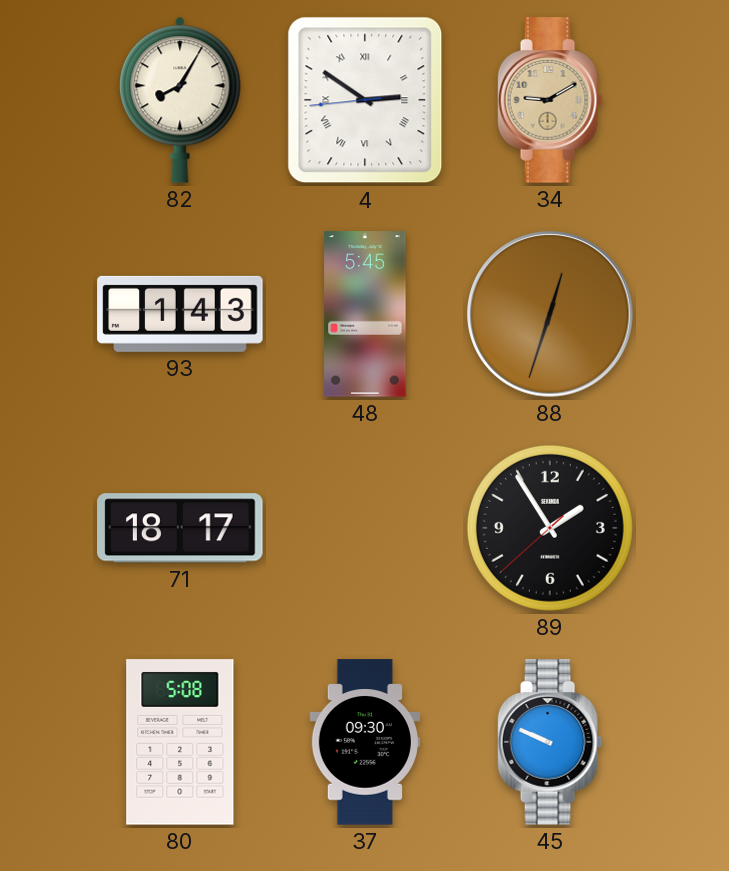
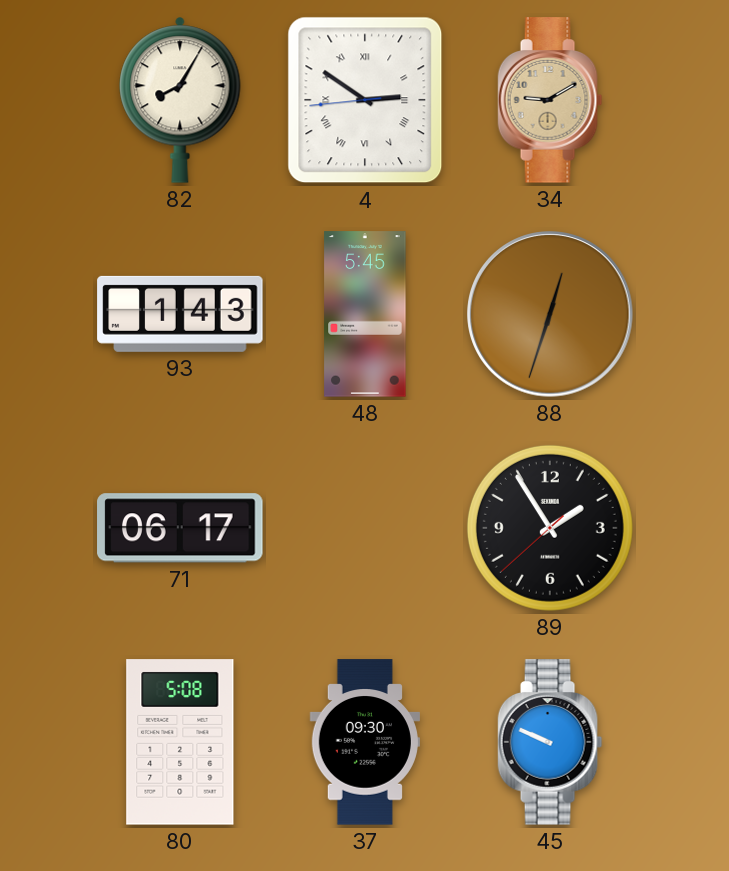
71: 18:17 -> 06:17
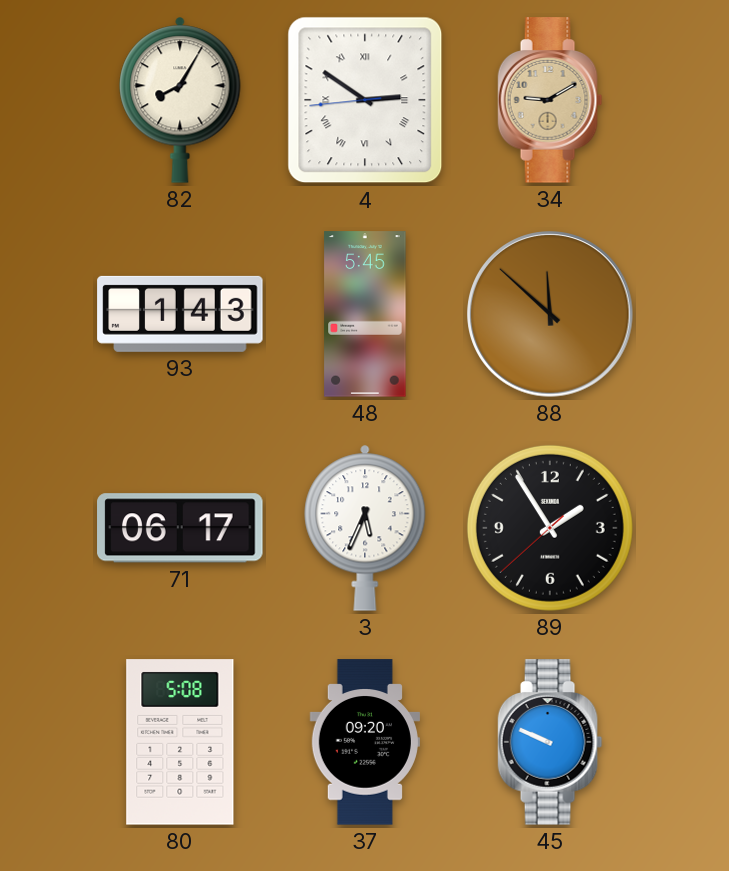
88: 12:33 -> 11:52
3: none -> 5:34
37: 09:30 -> 09:20
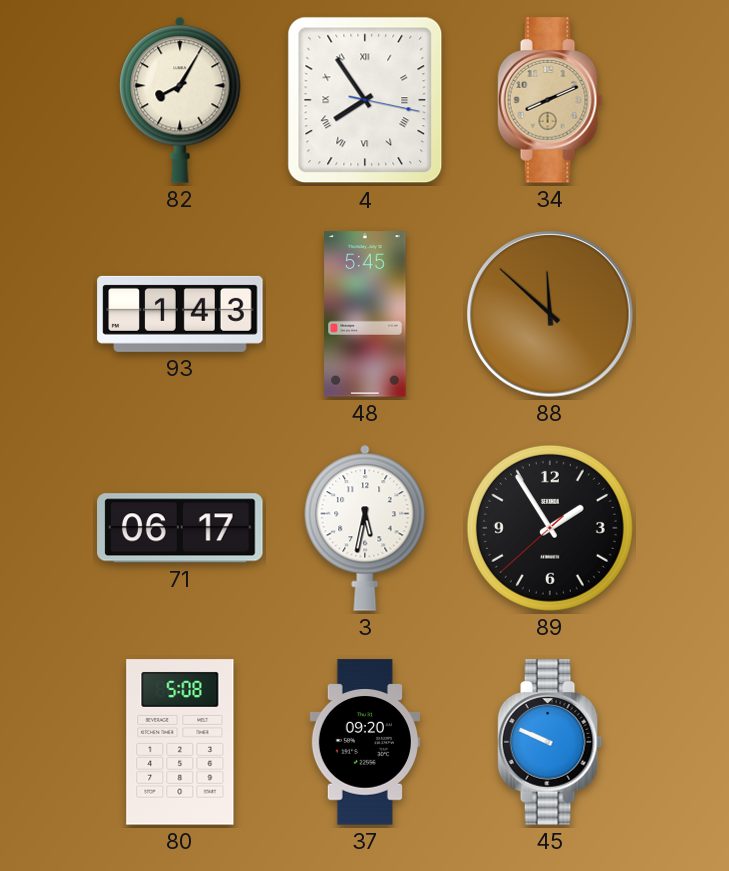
4: 2:50 -> 7:54
34: 9:10 -> 8:11
3: 5:34 -> 5:32
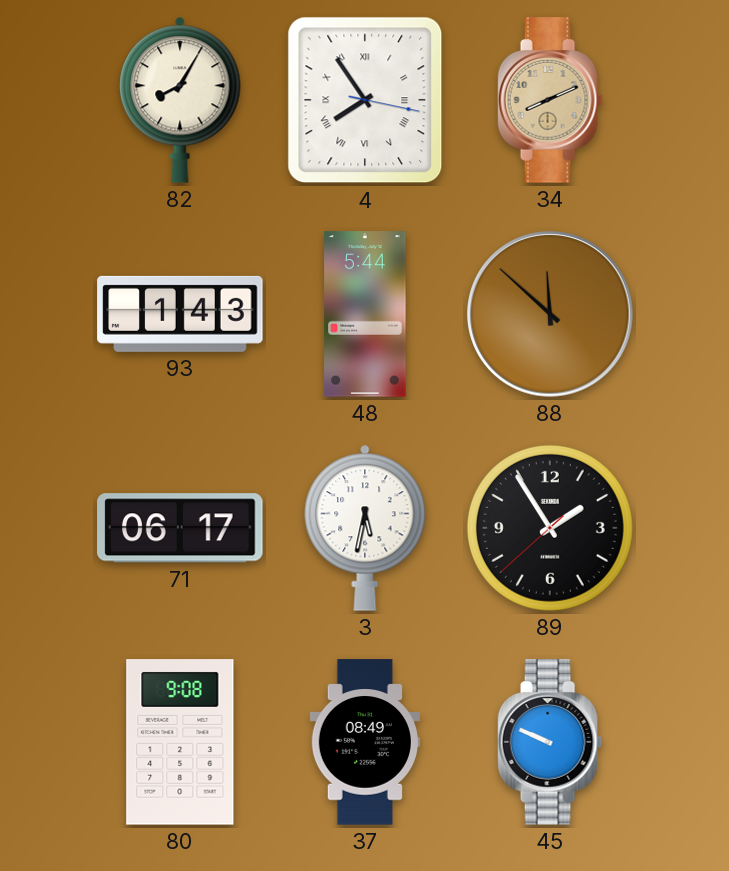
48: 5:45 -> 5:44
80: 5:08 -> 9:08
37: 09:20 -> 08:49
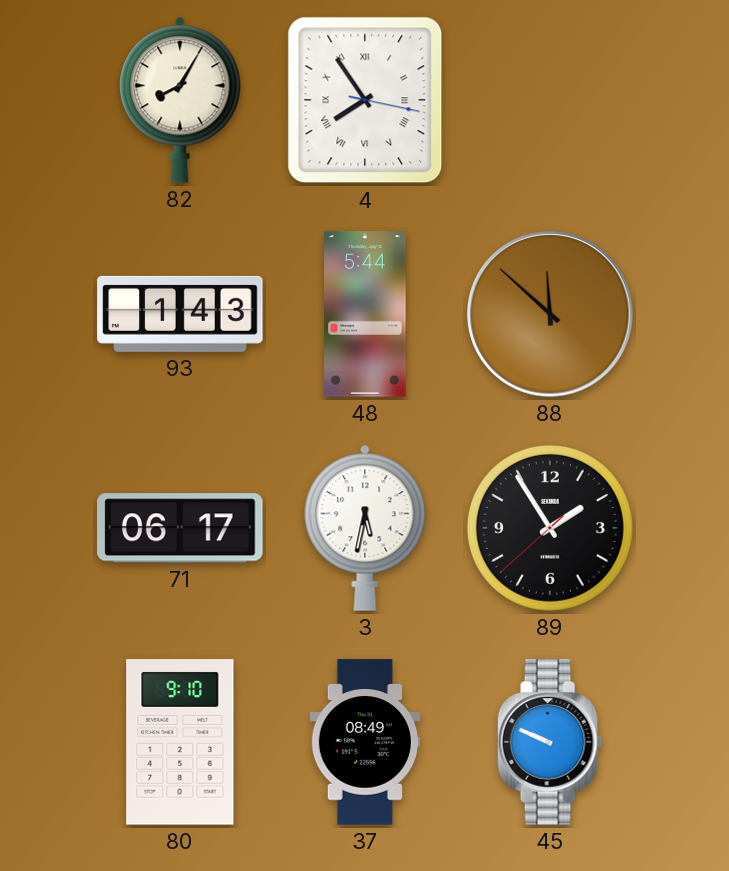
34: 8:11 -> none
80: 9:08 -> 9:10
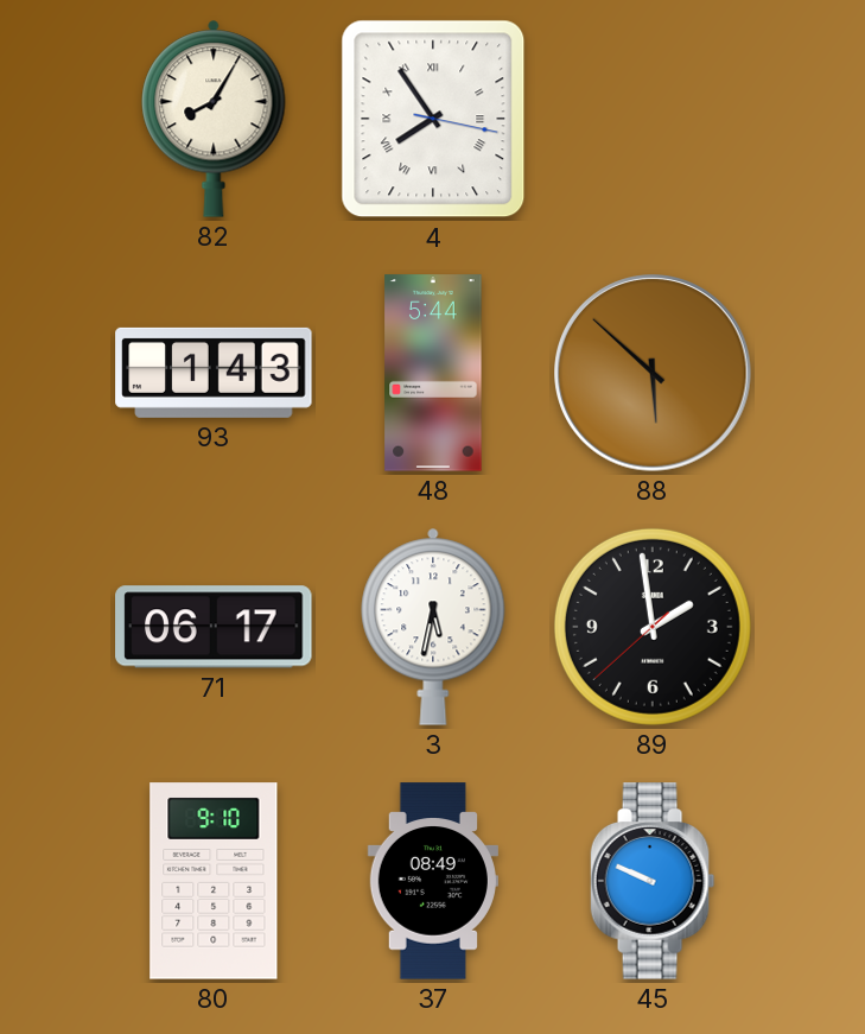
88: 11:52 -> 5:52
89: 1:54 -> 1:58
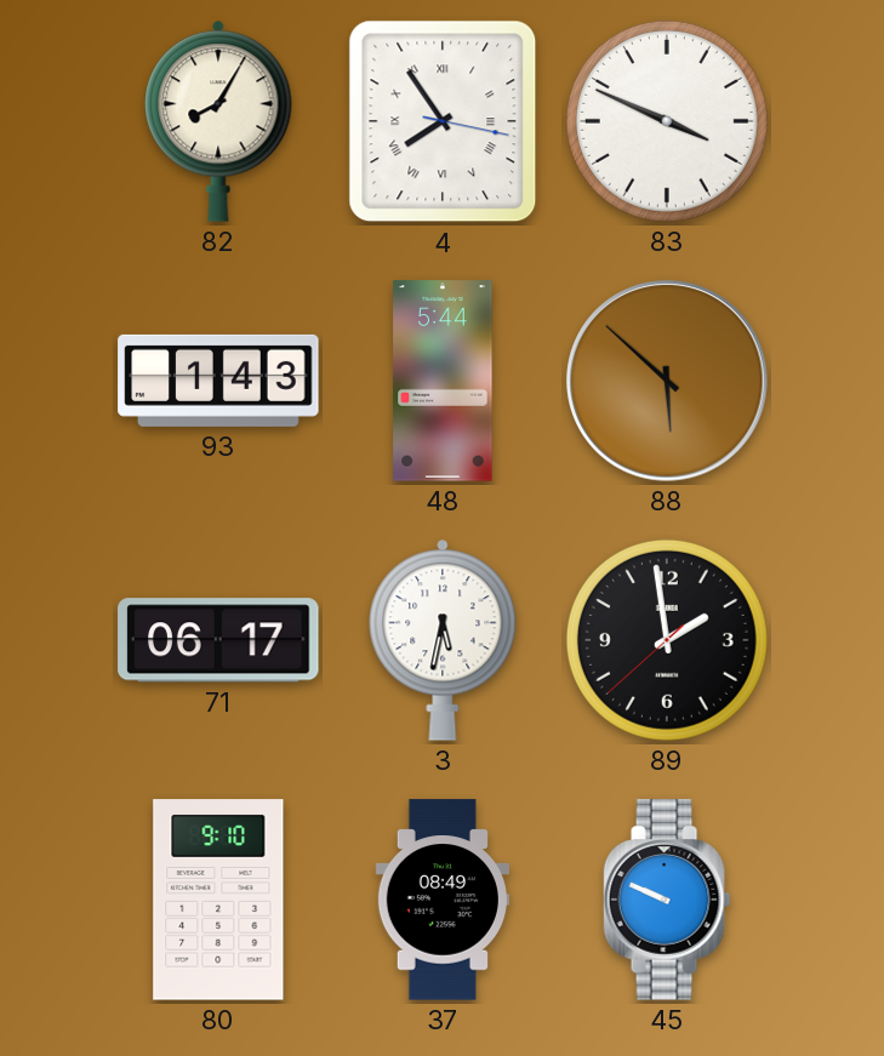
83: none -> 3:49
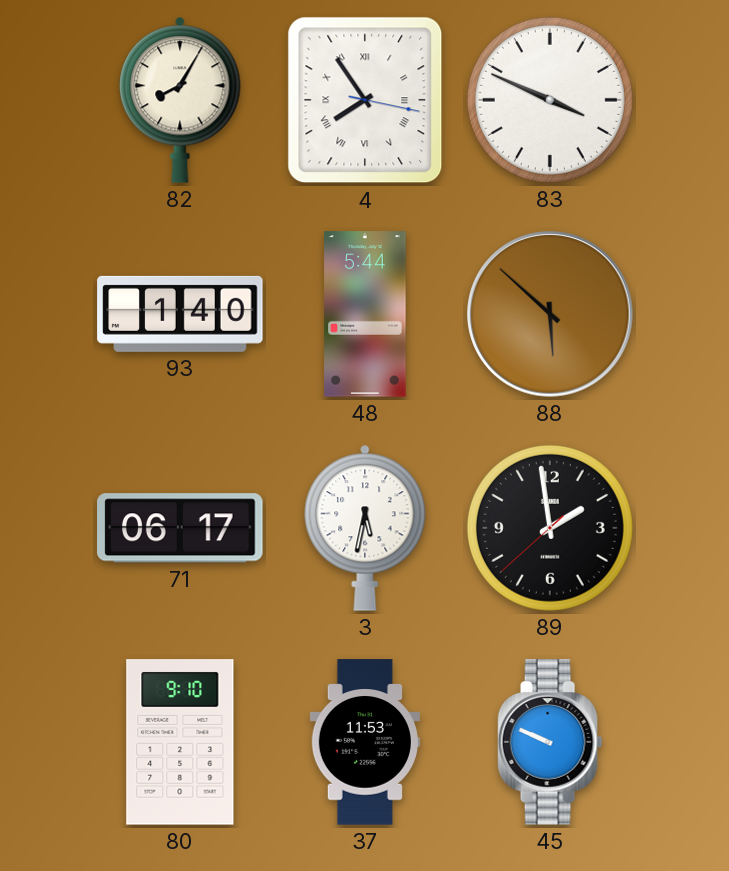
93: 1:43 -> 1:40
37: 08:49 -> 11:53
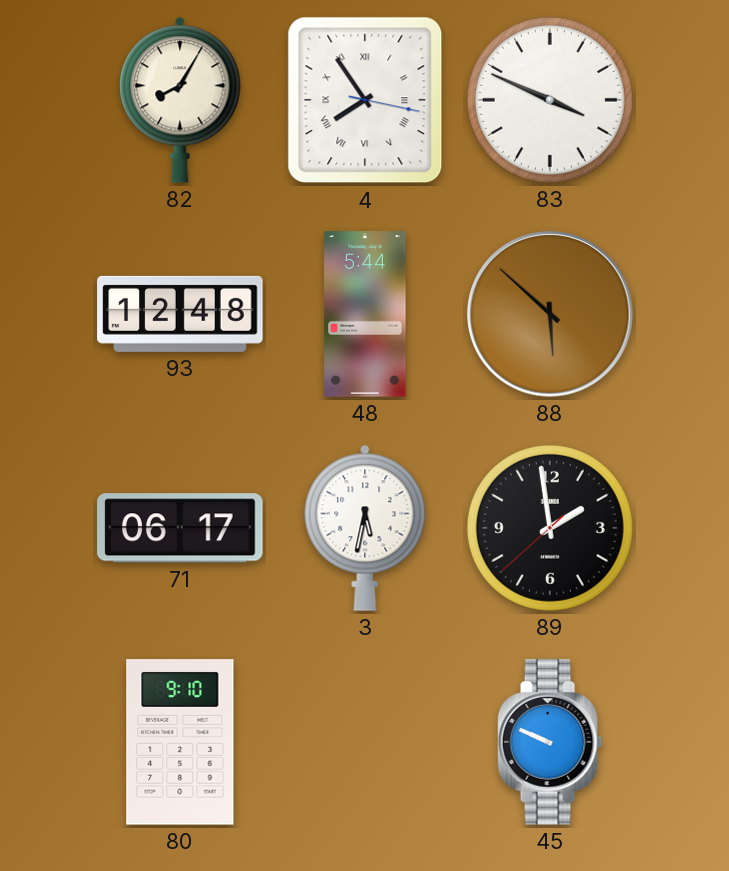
93: 1:40 -> 12:48
37: 11:53 -> none
